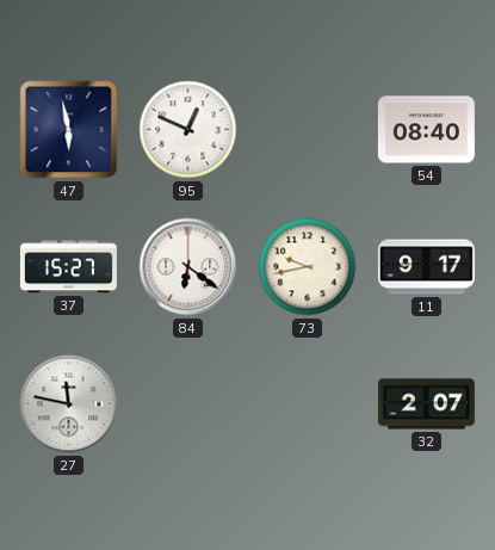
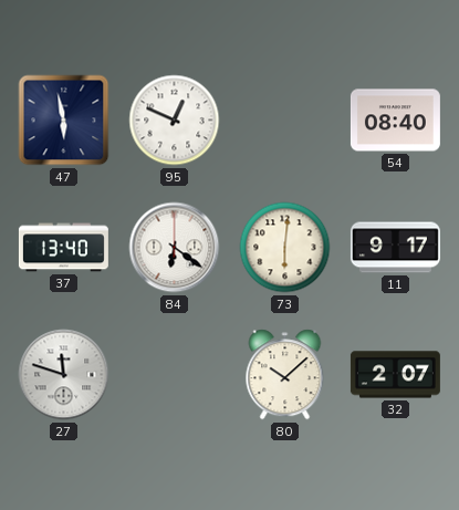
37: 15:27 -> 13:40
73: 9:43 -> 6:01
27: 11:47 -> 11:48
80: none -> 10:08
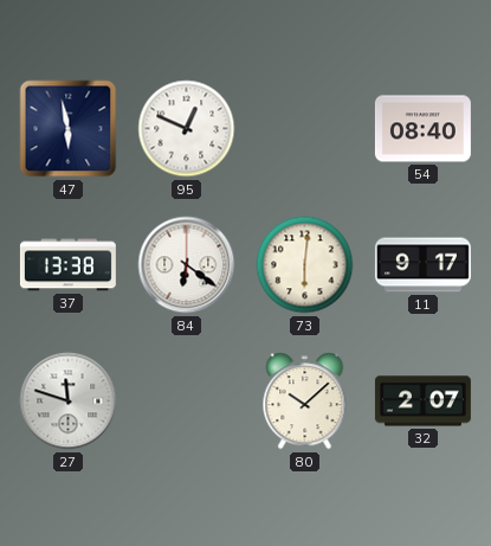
37: 13:40 -> 13:38
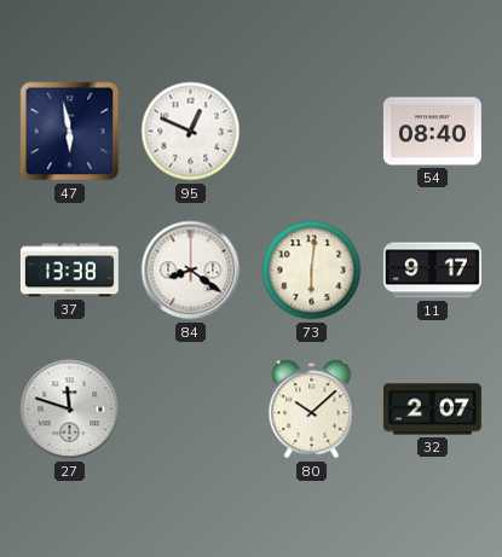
84: 6:21 -> 8:21
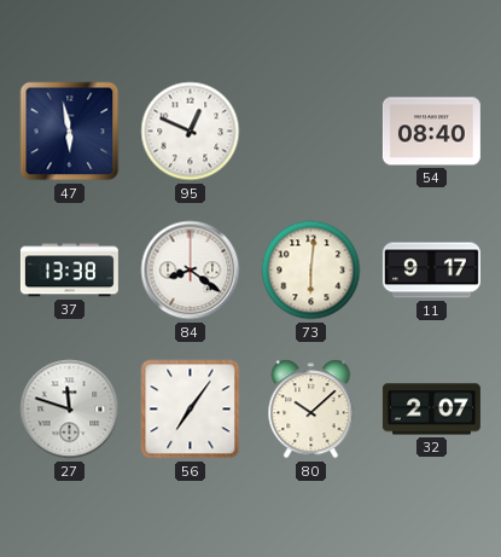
56: none -> 7:06
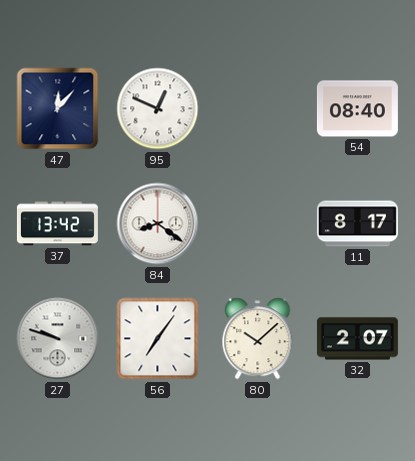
47: 5:58 -> 12:07
37: 13:38 -> 13:42
73: 6:01 -> none
11: 9:17 -> 8:17
27: 11:48 -> 9:48
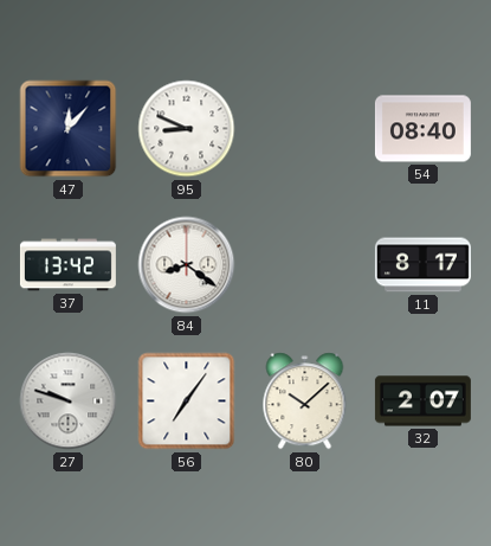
95: 12:49 -> 8:49
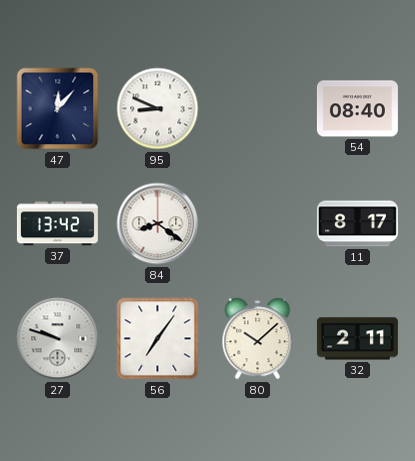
32: 2:07 -> 2:11
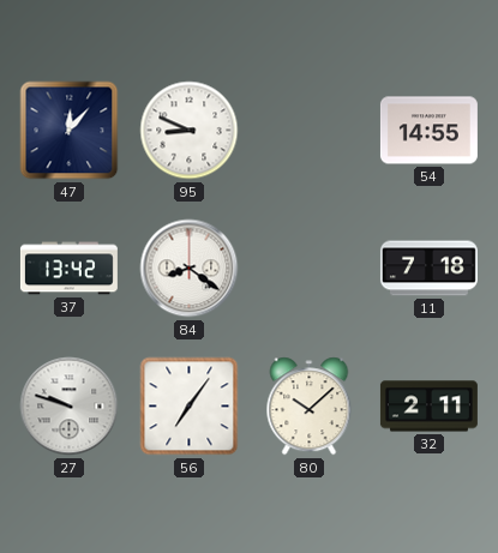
54: 08:40 -> 14:55
11: 8:17 -> 7:18
